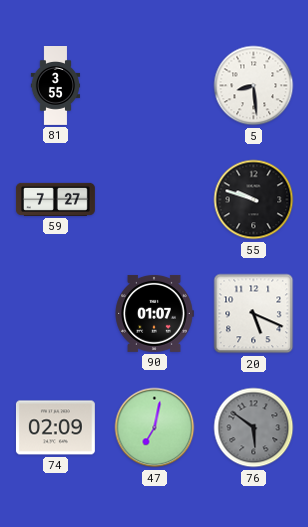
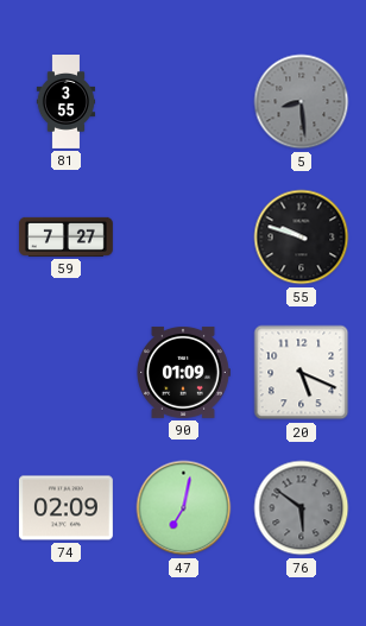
5 dial: white -> grey
90: 01:07 -> 01:09
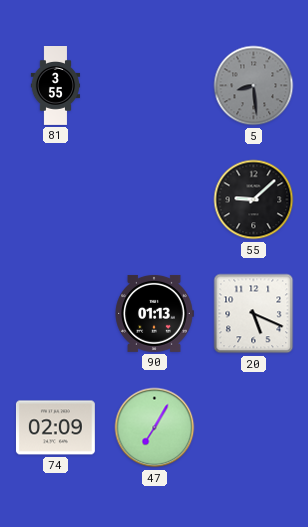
59: 7:27 -> none
55: 9:48 -> 9:08
90: 01:09 -> 01:13
47: 7:02 -> 7:05
76: 5:51 -> none
